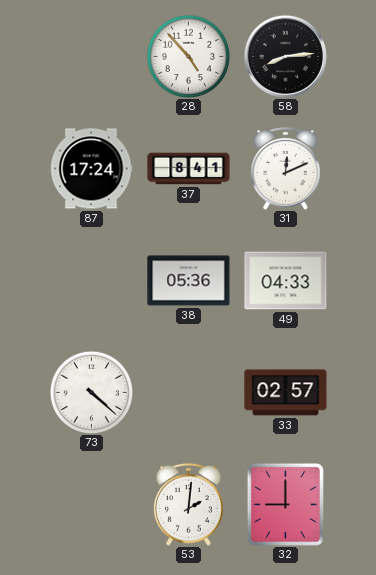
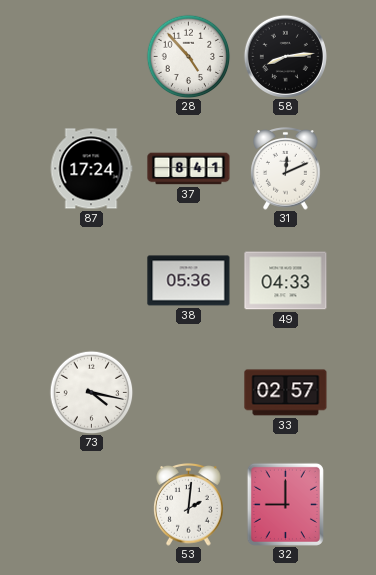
73: 4:22 -> 4:17
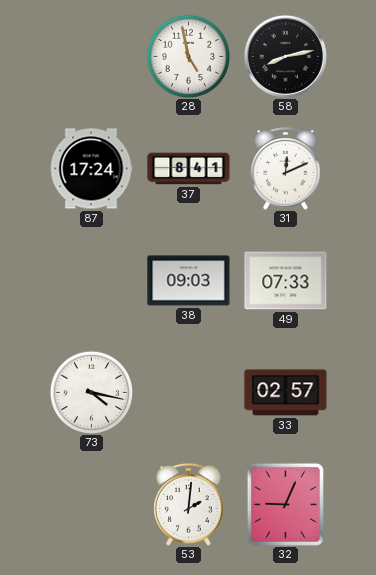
28: 4:53 -> 4:58
58: 8:14 -> 8:13
38: 05:36 -> 09:03
49: 04:33 -> 07:33
32: 9:00 -> 9:04
